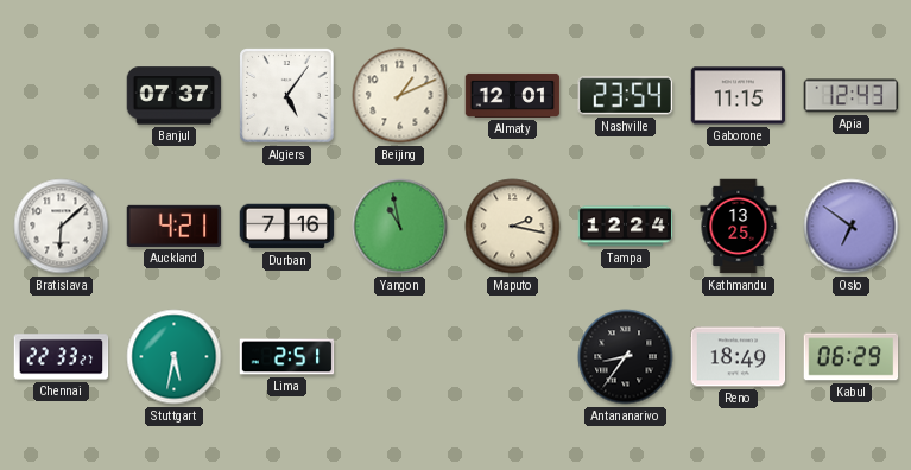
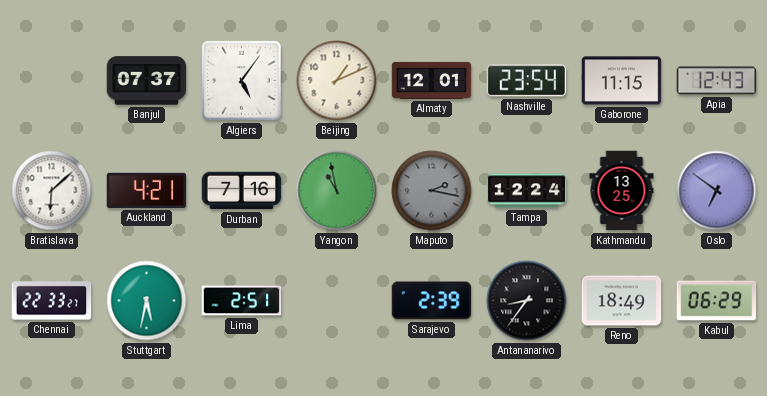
Maputo dial: cream -> grey
Sarajevo: none -> 2:39
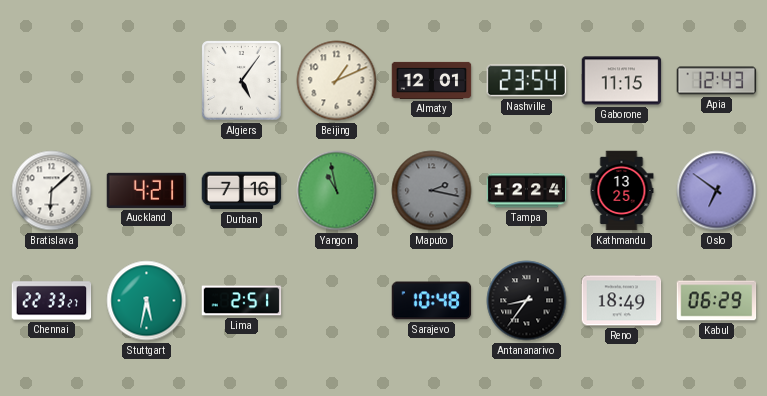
Banjul: 07:37 -> none
Sarajevo: 2:39 -> 10:48
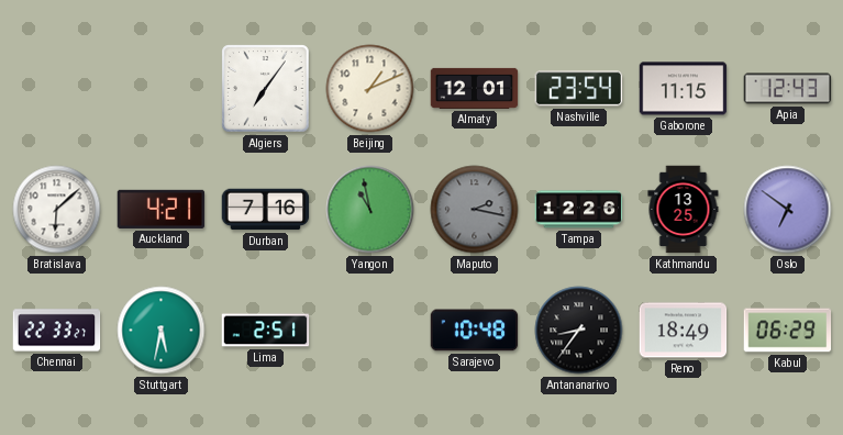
Algiers: 5:06 -> 7:06
Tampa: 12:24 -> 12:26
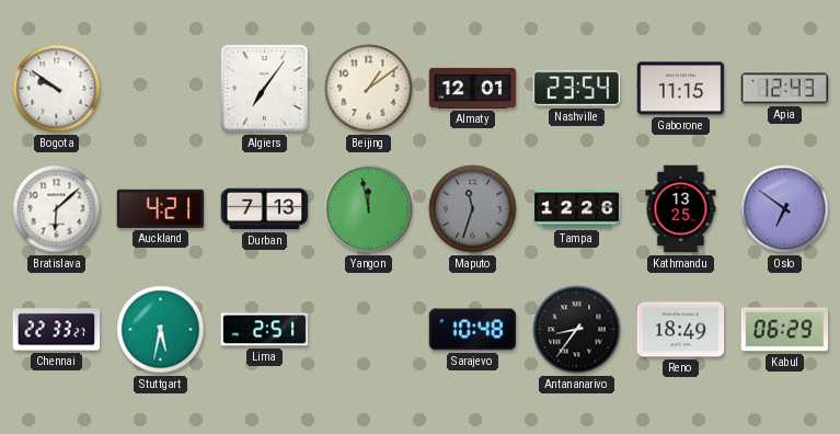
Bogota: none -> 9:51
Beijing: 1:11 -> 1:09
Durban: 7:16 -> 7:13
Yangon: 10:58 -> 11:58
Maputo: 2:17 -> 11:33
